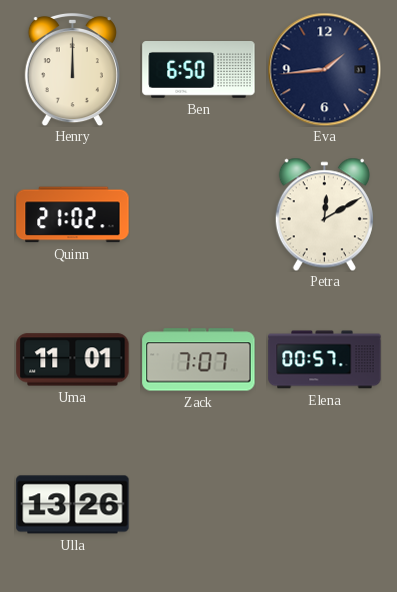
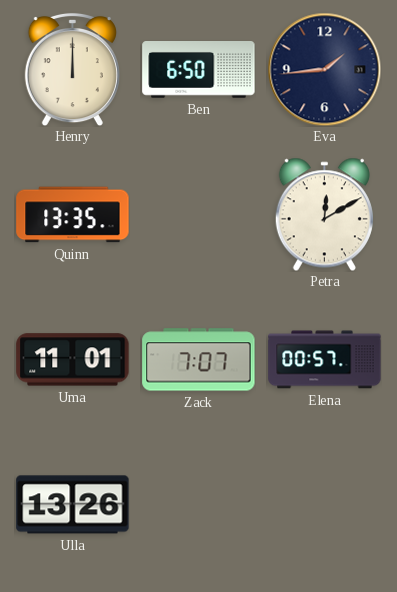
Quinn: 21:02 -> 13:35
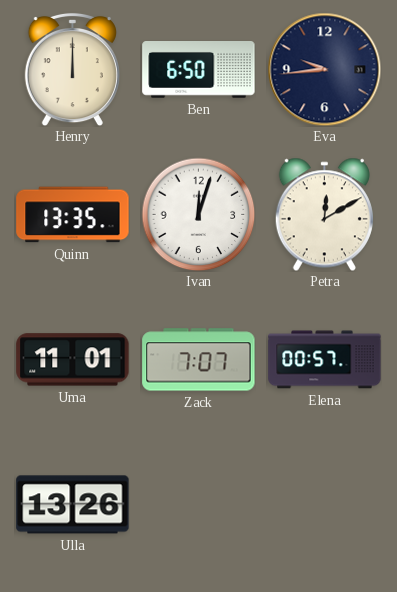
Eva: 1:44 -> 9:44
Ivan: none -> 12:03
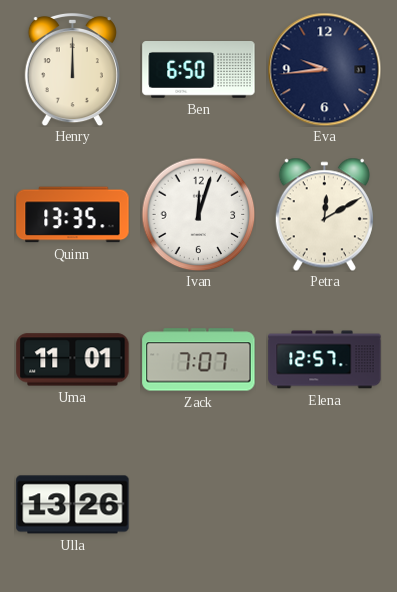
Elena: 00:57 -> 12:57
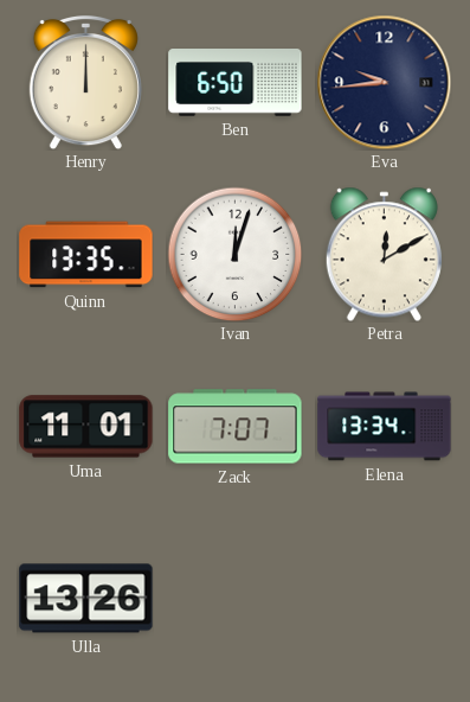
Elena: 12:57 -> 13:34
